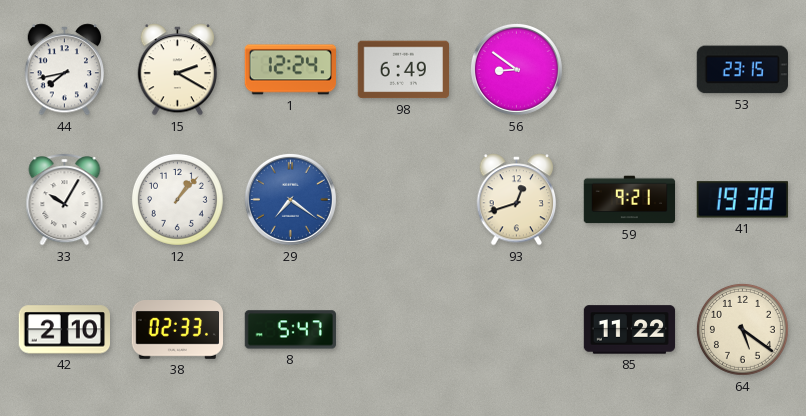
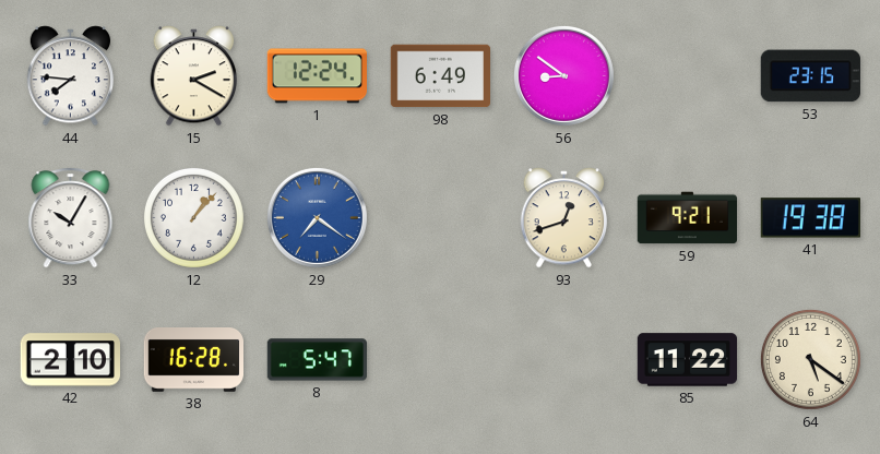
44: 7:43 -> 7:46
38: 02:33 -> 16:28
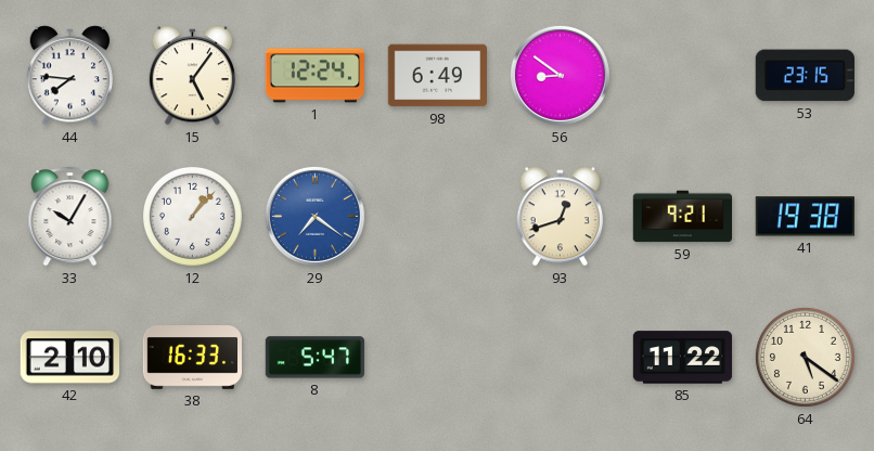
15: 2:20 -> 5:06
38: 16:28 -> 16:33
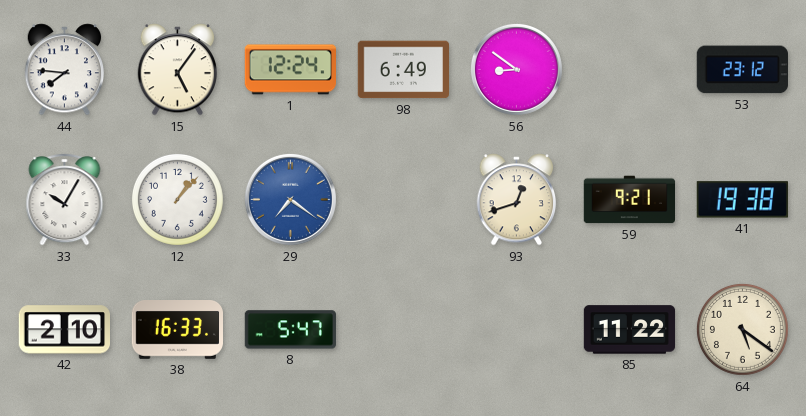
53: 23:15 -> 23:12
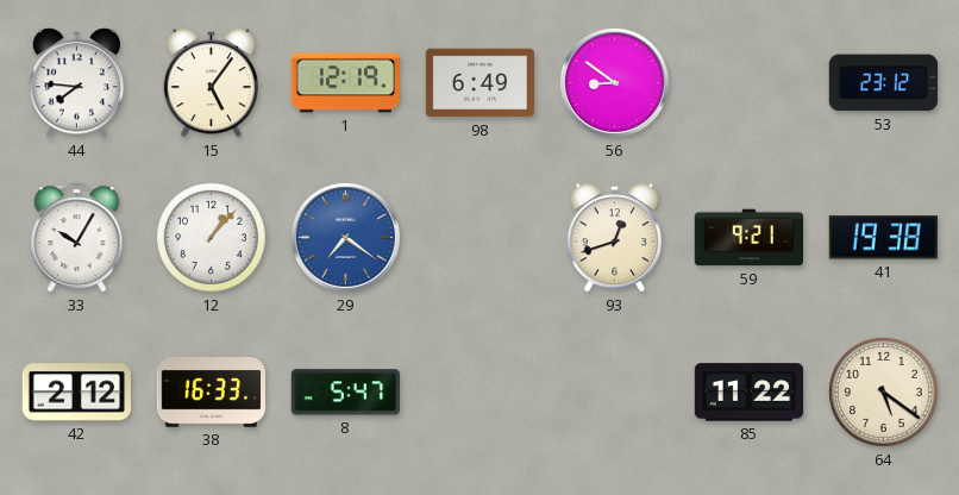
1: 12:24 -> 12:19
42: 2:10 -> 2:12
